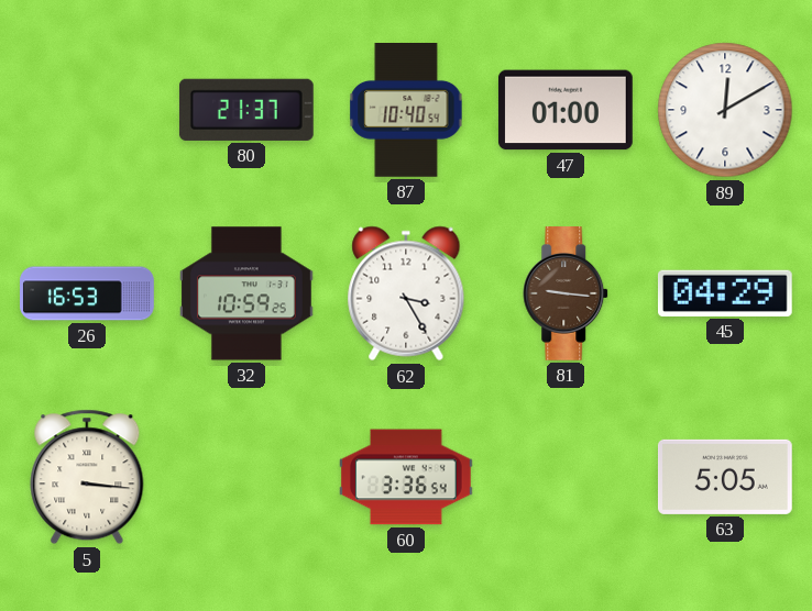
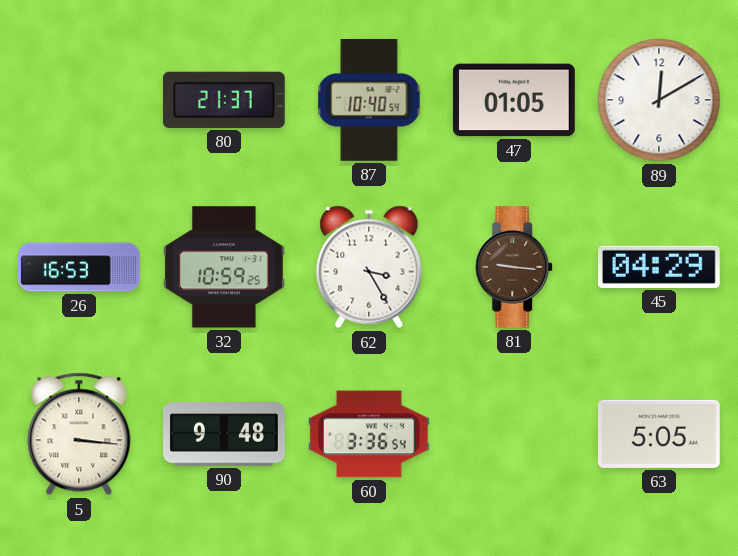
47: 01:00 -> 01:05
90: none -> 9:48
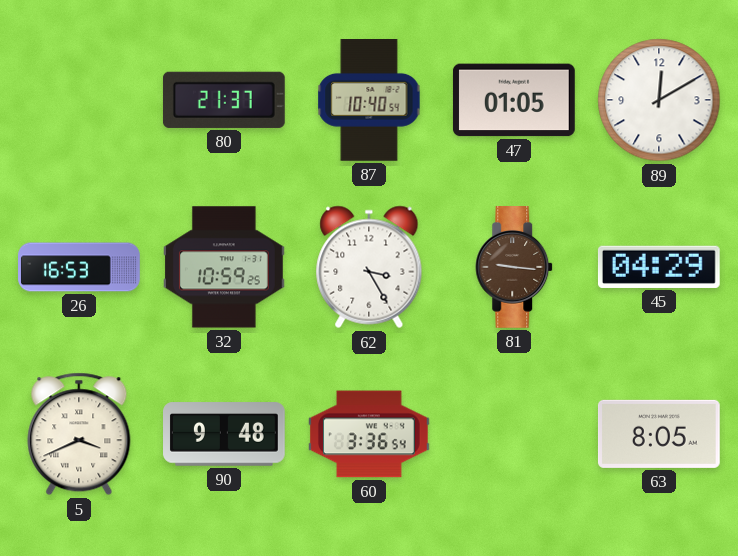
5: 3:16 -> 3:41
63: 5:05 -> 8:05
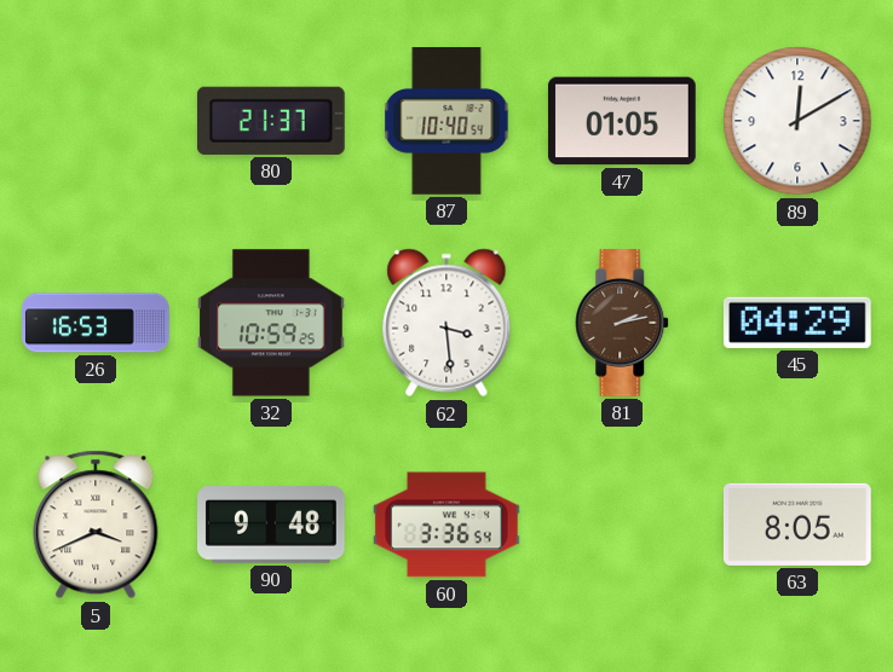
62: 3:25 -> 3:29
81: 9:16 -> 2:13
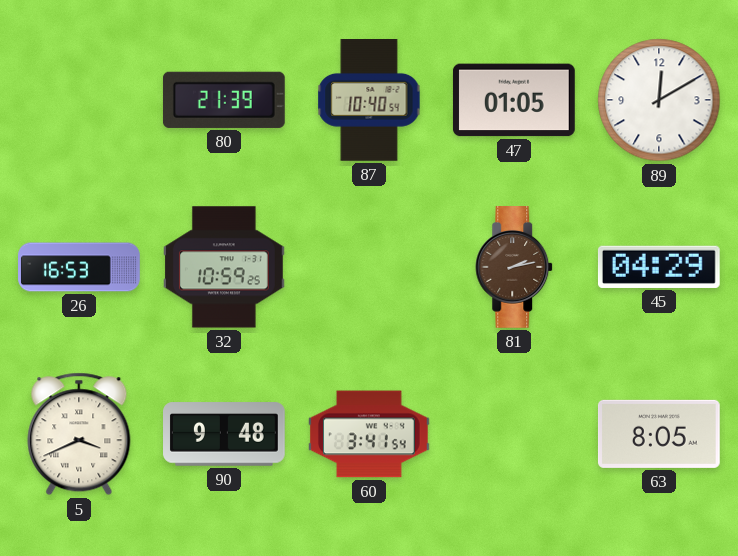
80: 21:37 -> 21:39
62: 3:29 -> none
60: 3:36 -> 3:41
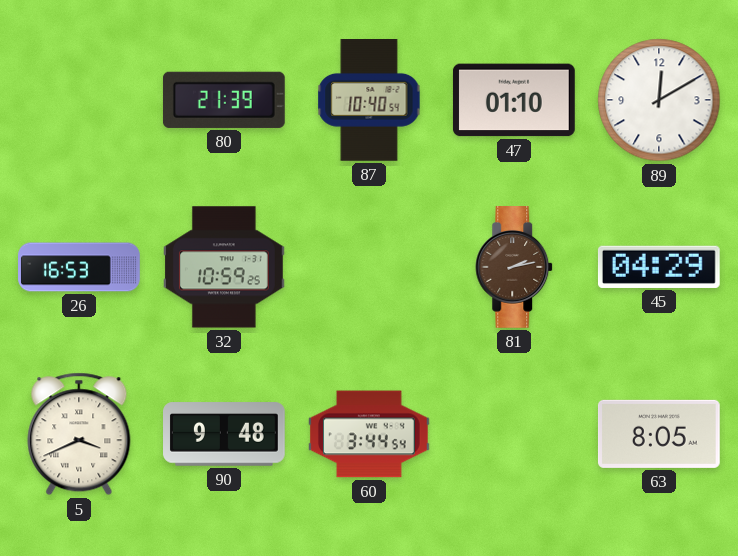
47: 01:05 -> 01:10
60: 3:41 -> 3:44
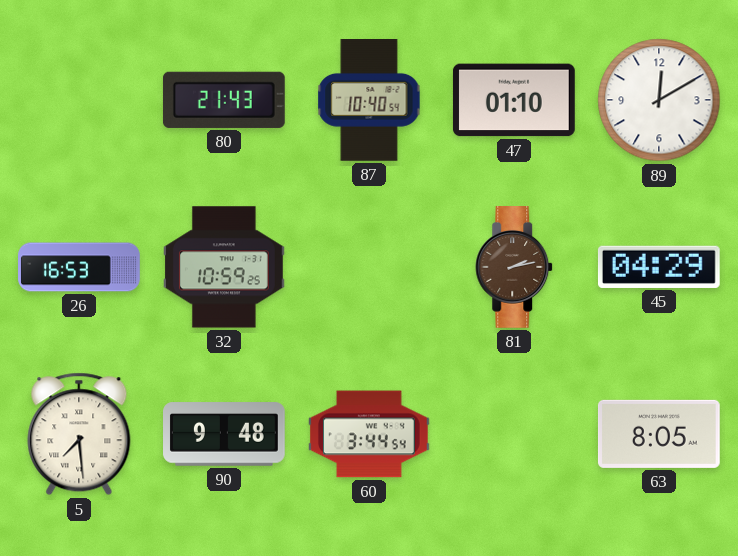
80: 21:39 -> 21:43
5: 3:41 -> 7:29
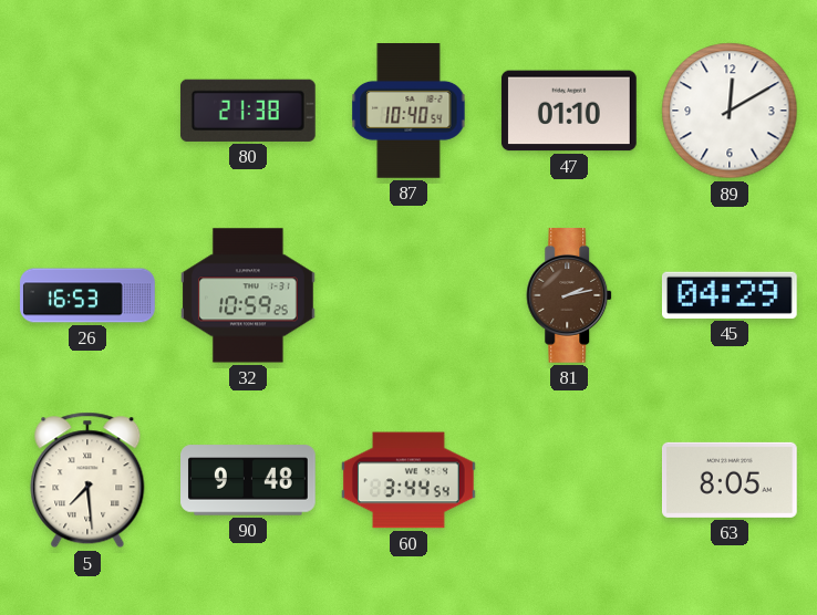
80: 21:43 -> 21:38
